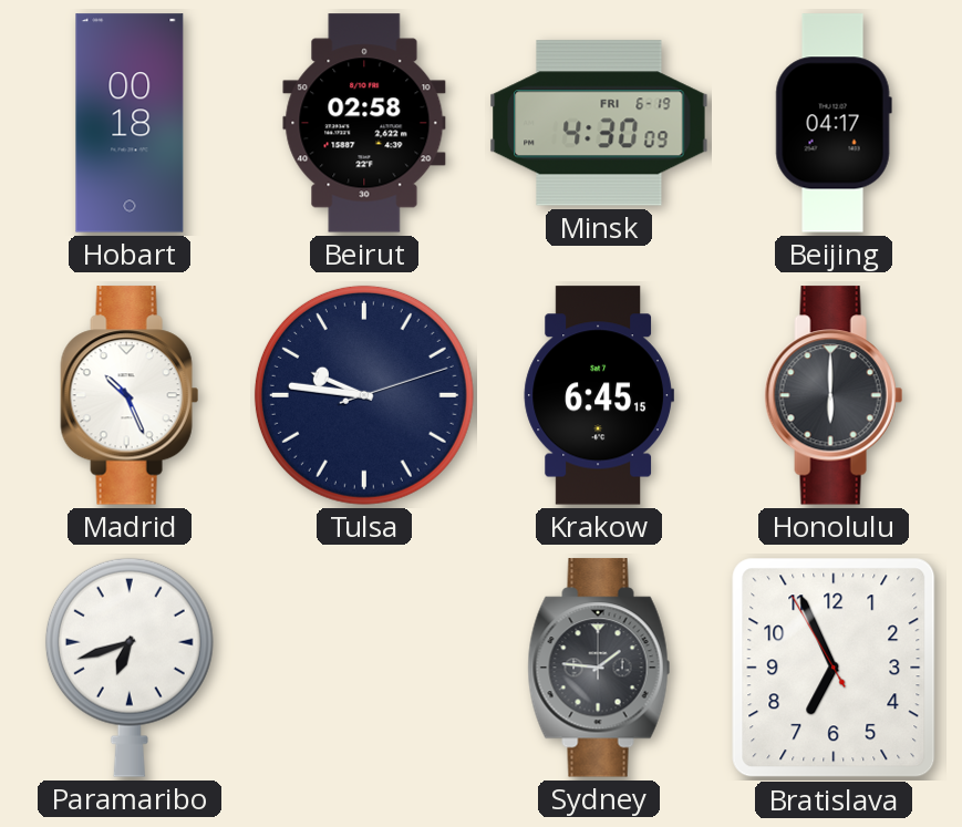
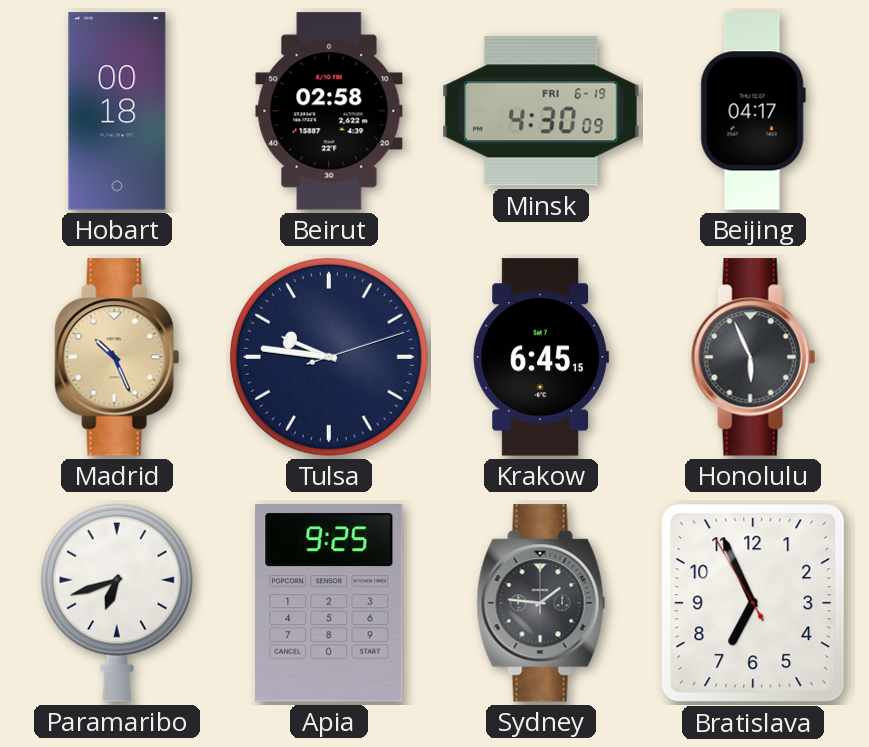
Madrid dial: white -> champagne
Honolulu: 6:00 -> 5:56
Apia: none -> 9:25
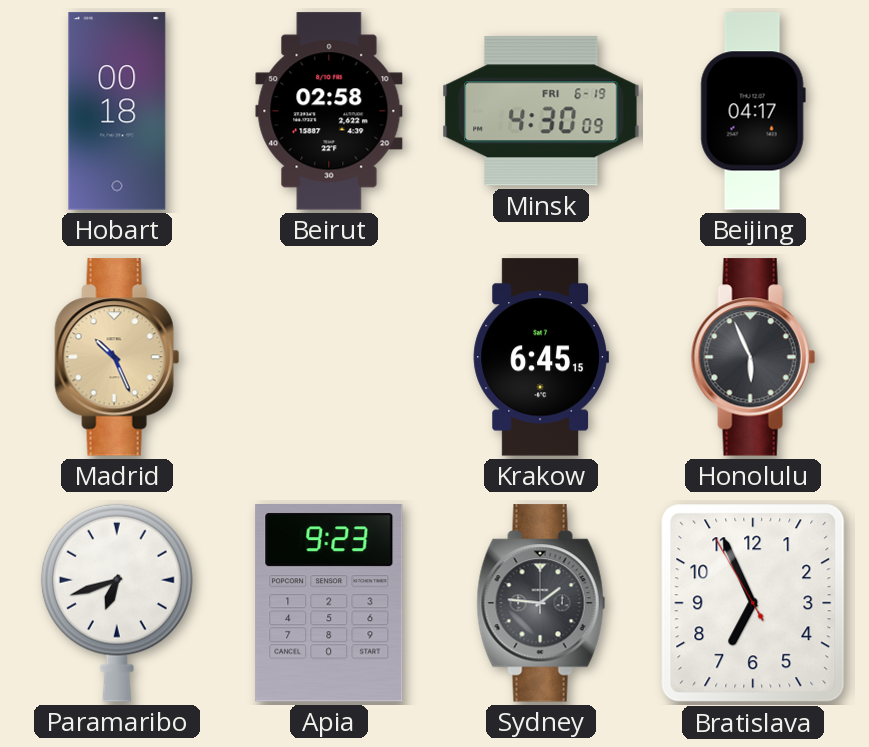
Tulsa: 9:46 -> none
Apia: 9:25 -> 9:23
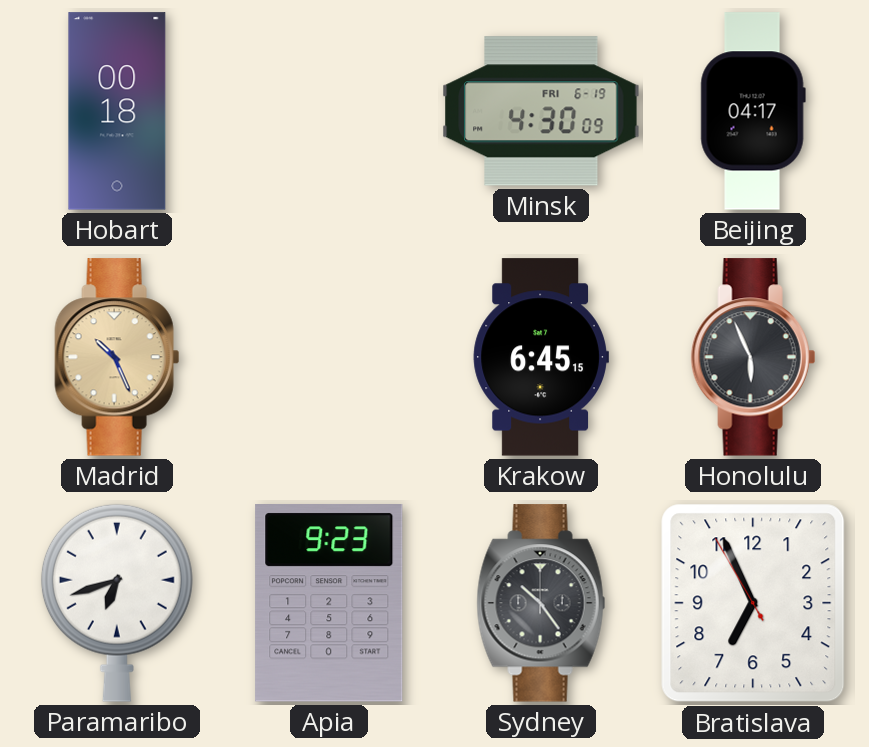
Beirut: 02:58 -> none
Sydney: 1:46 -> 10:24
